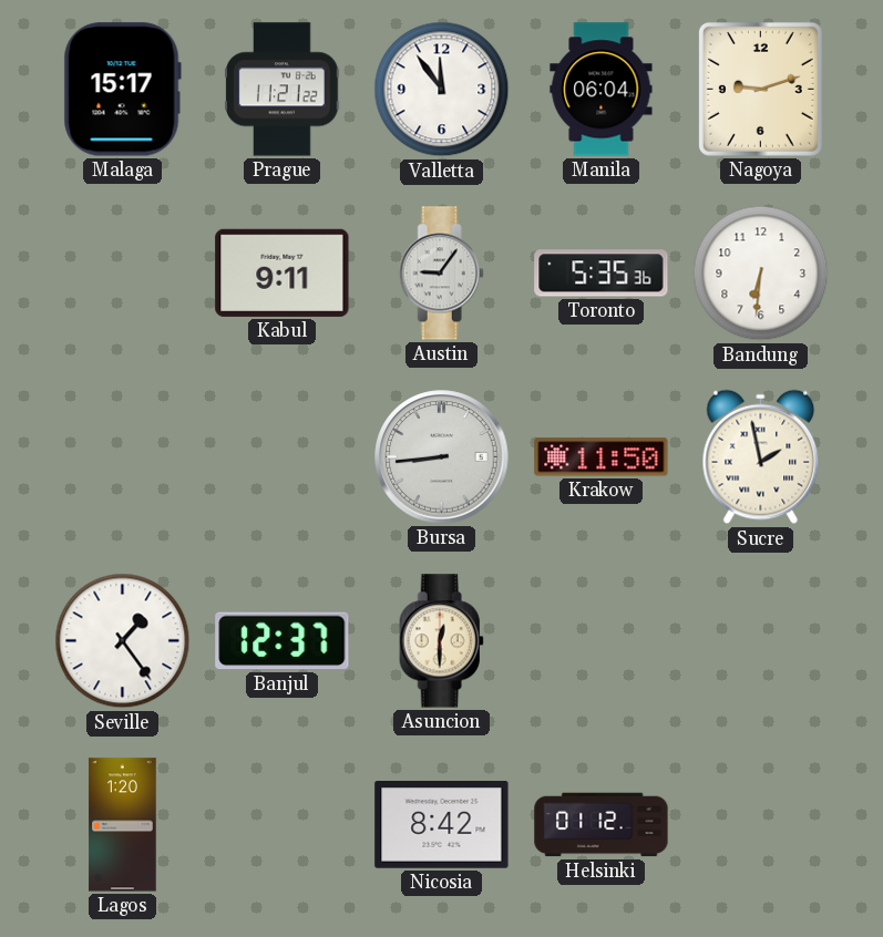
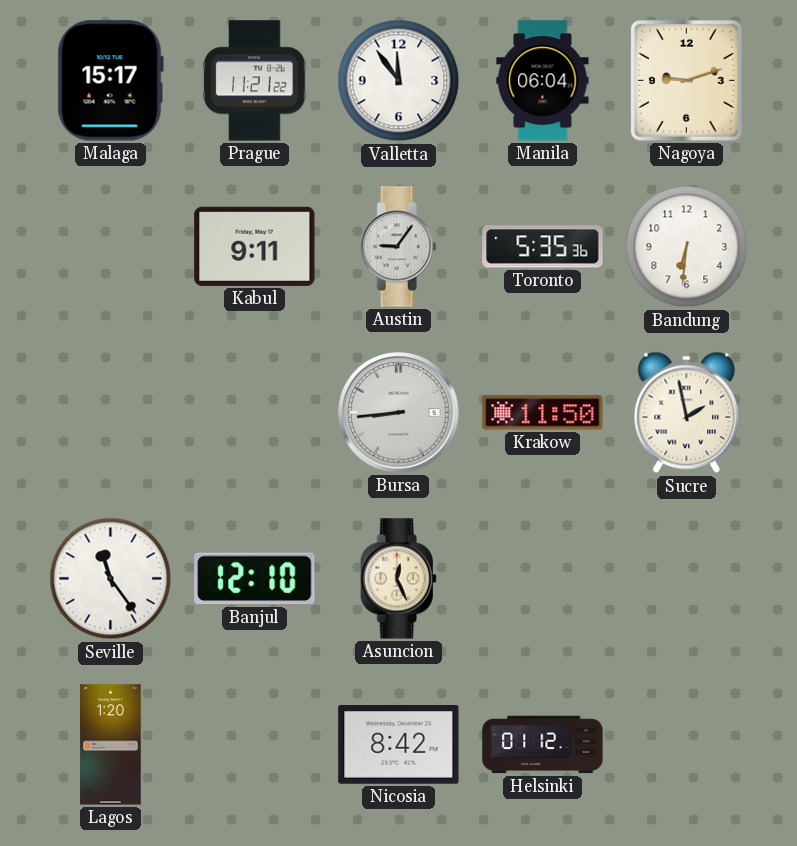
Seville: 1:24 -> 11:24
Banjul: 12:37 -> 12:10
Asuncion: 12:30 -> 12:26
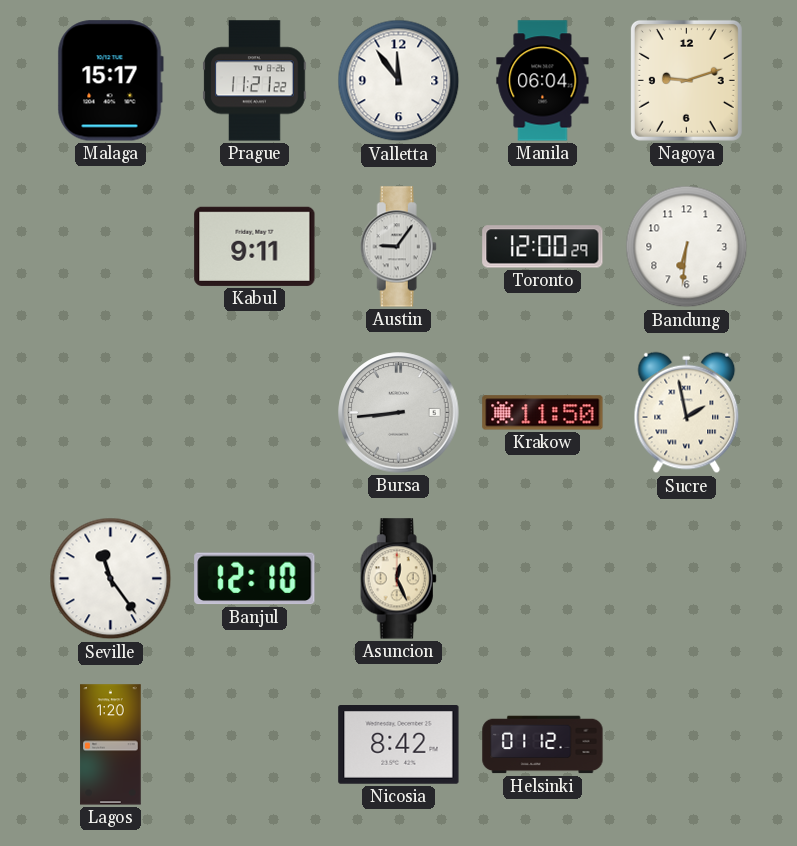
Toronto: 5:35 -> 12:00
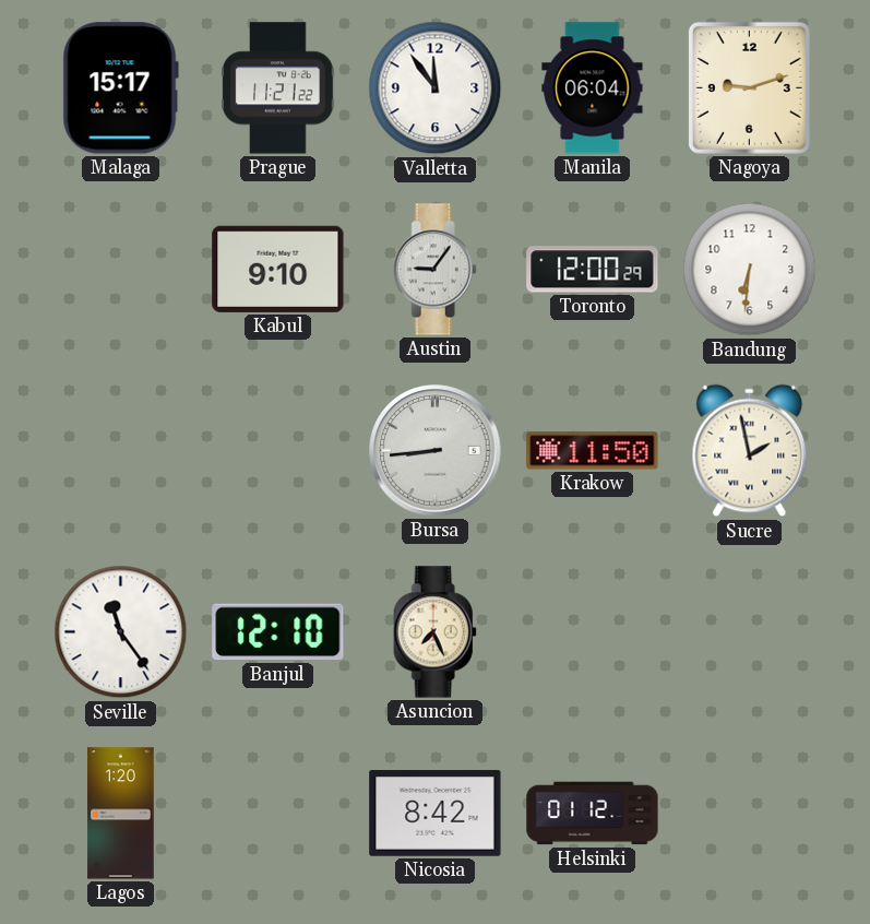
Kabul: 9:11 -> 9:10
Asuncion: 12:26 -> 7:26
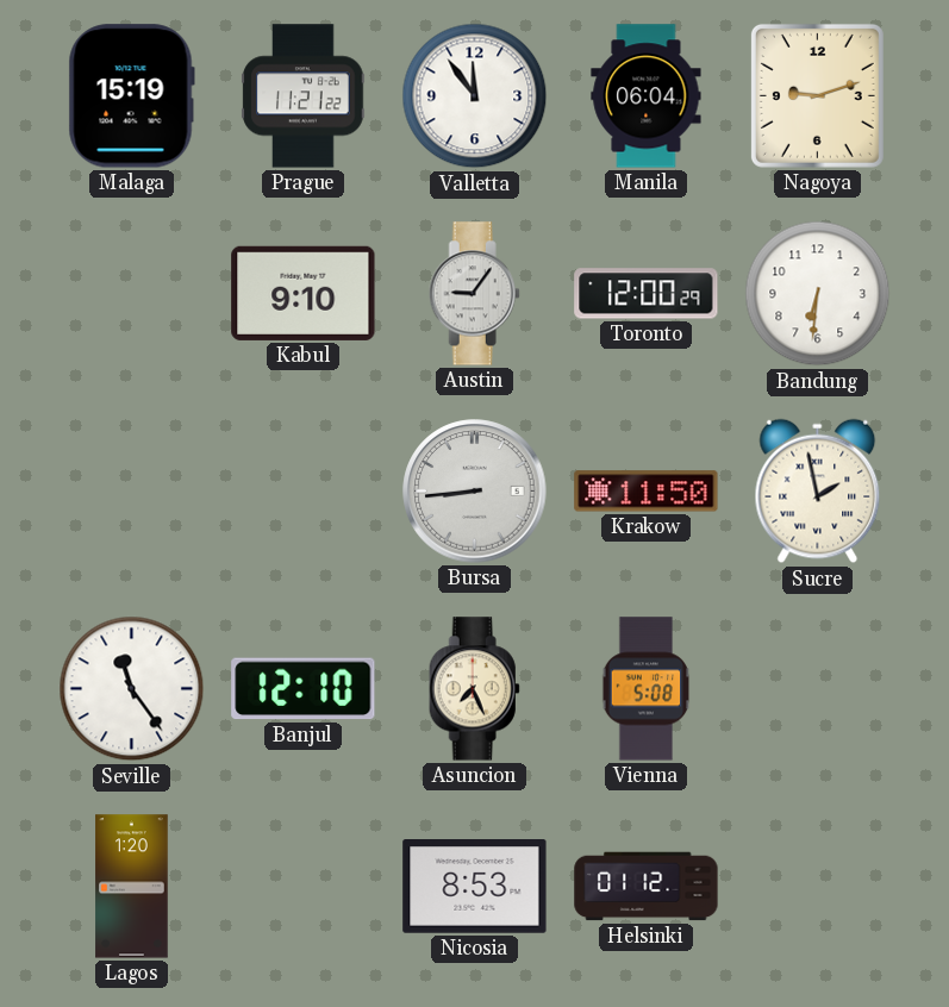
Malaga: 15:17 -> 15:19
Vienna: none -> 5:08
Nicosia: 8:42 -> 8:53
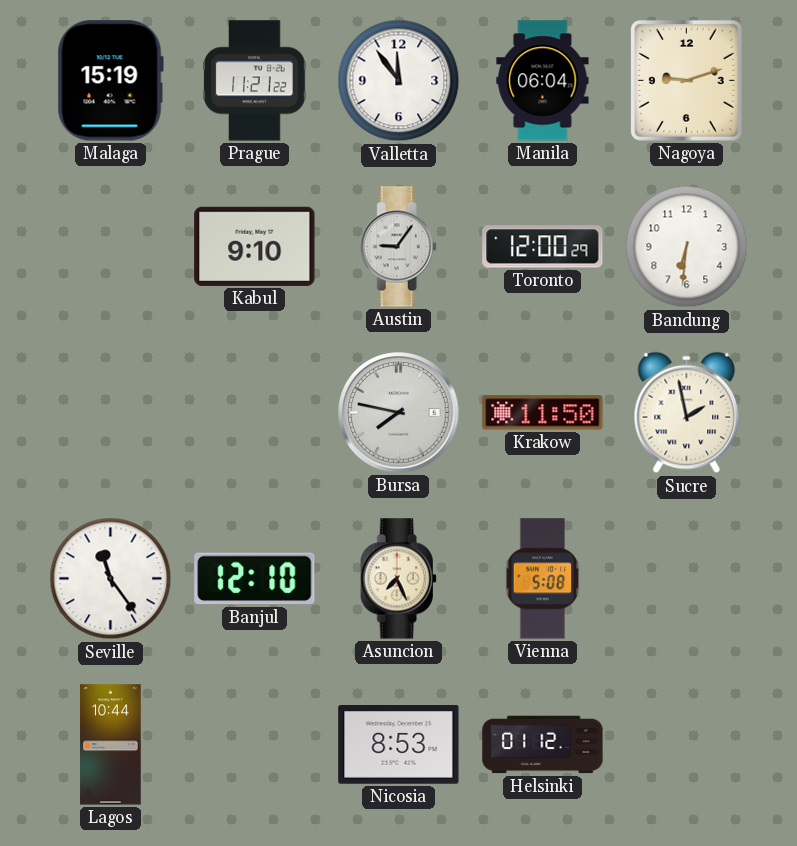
Bursa: 8:44 -> 7:47
Lagos: 1:20 -> 10:44
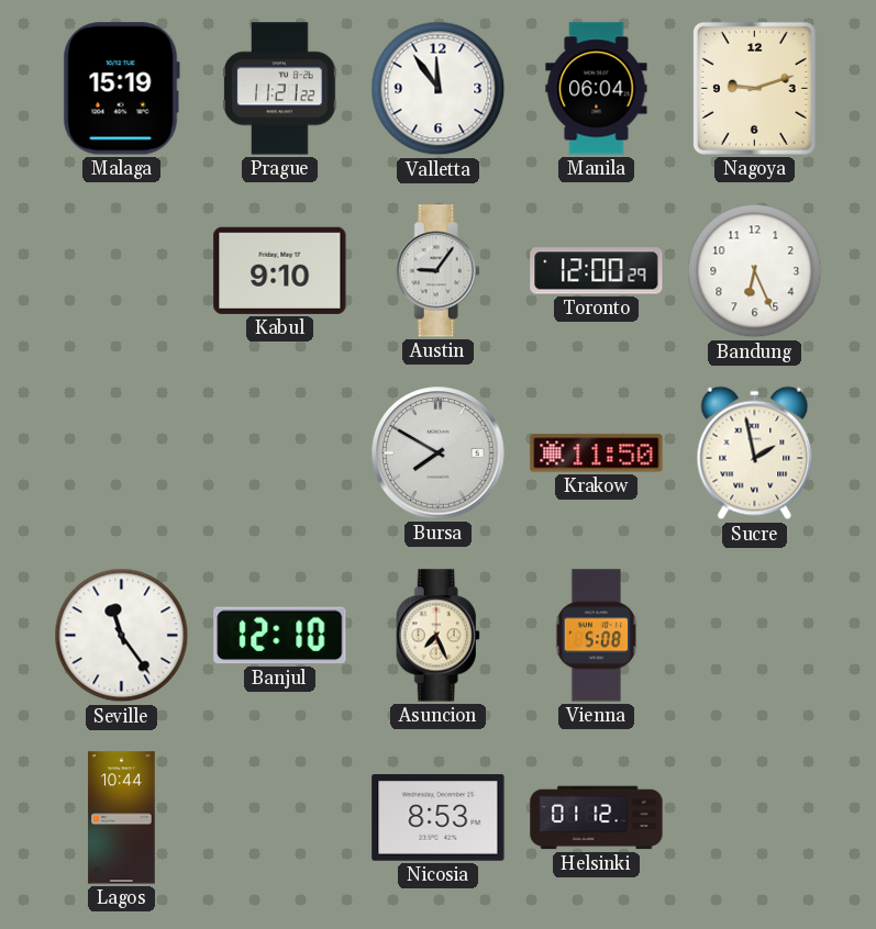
Bandung: 6:31 -> 6:26
Bursa: 7:47 -> 7:50
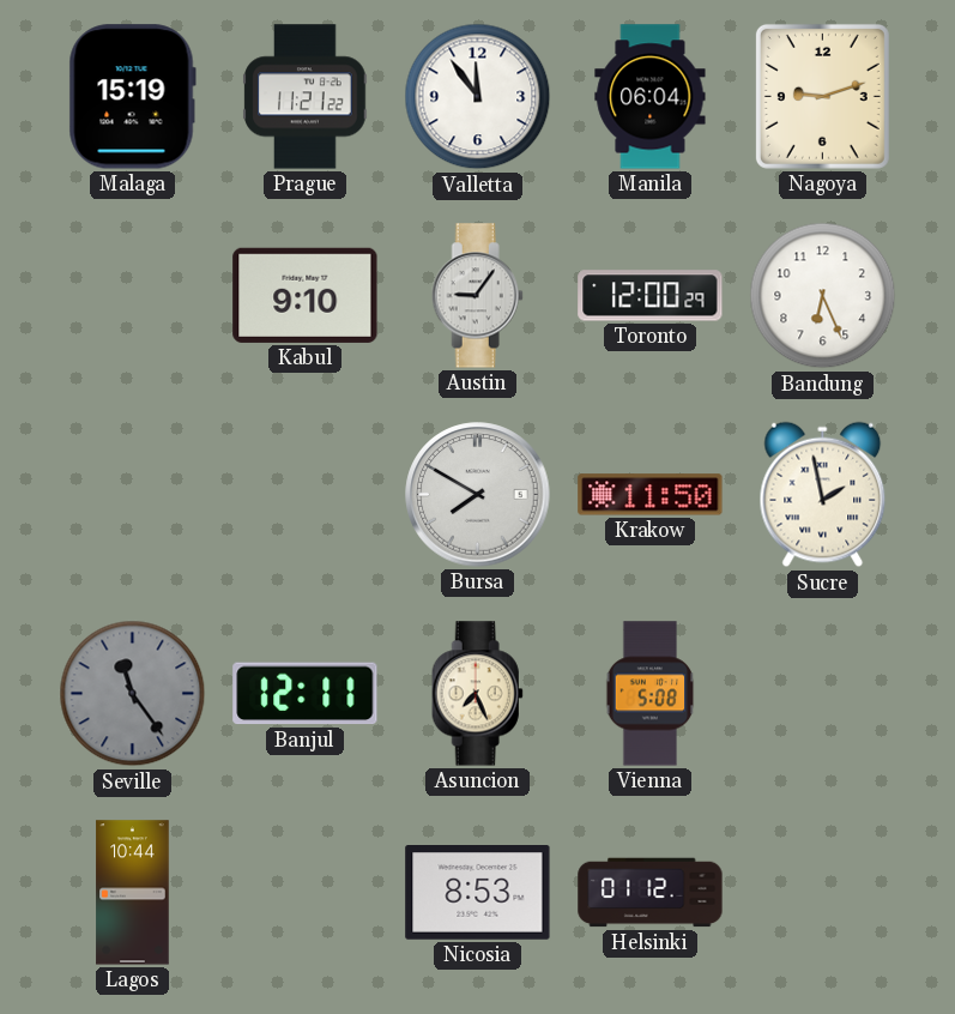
Seville dial: white -> grey
Banjul: 12:10 -> 12:11
